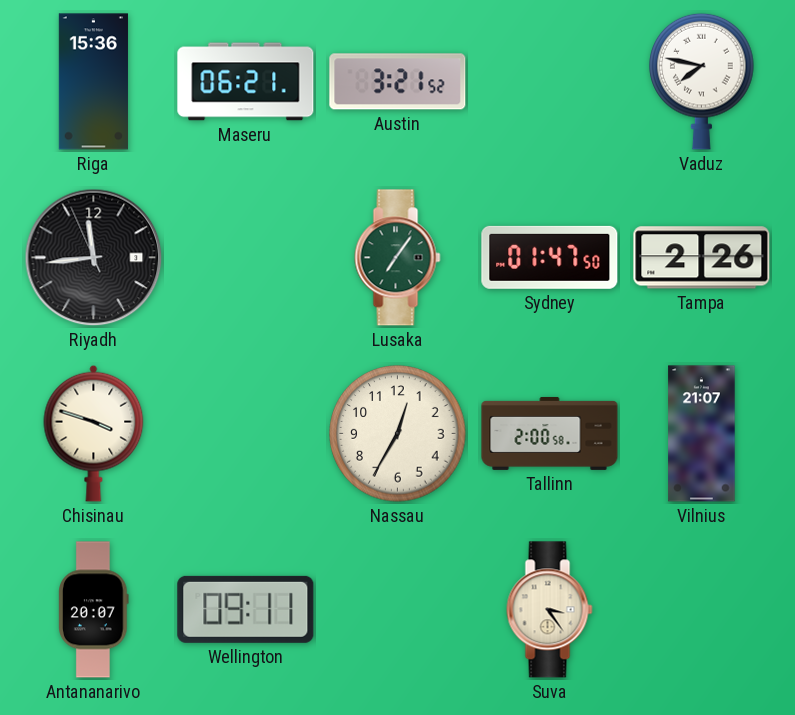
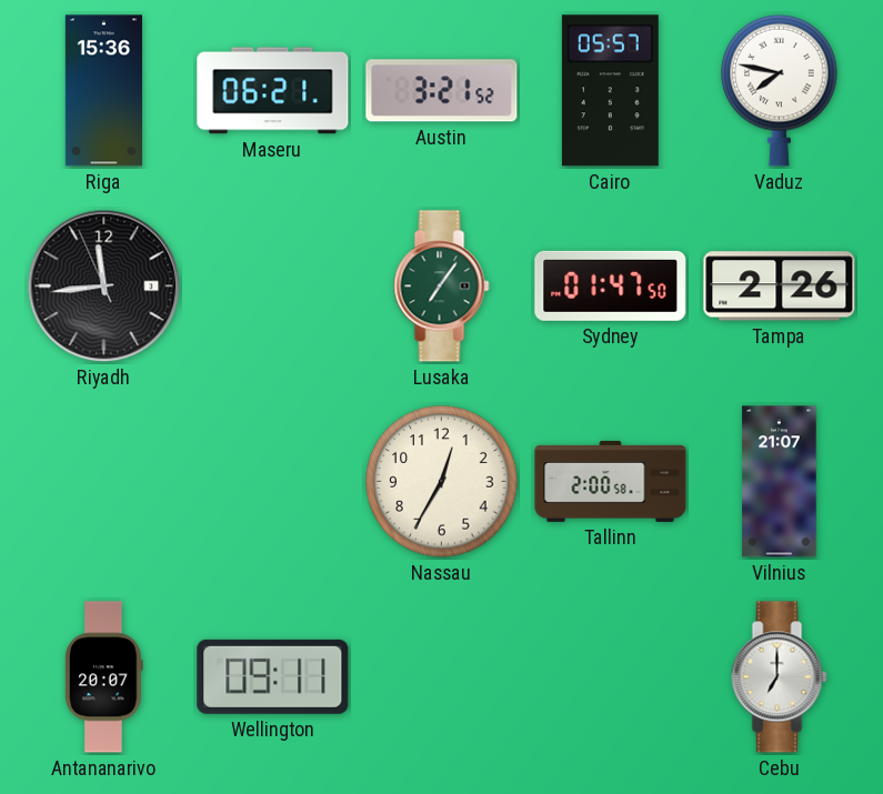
Cairo: none -> 05:57
Chisinau: 3:48 -> none
Suva: 3:24 -> none
Cebu: none -> 7:00
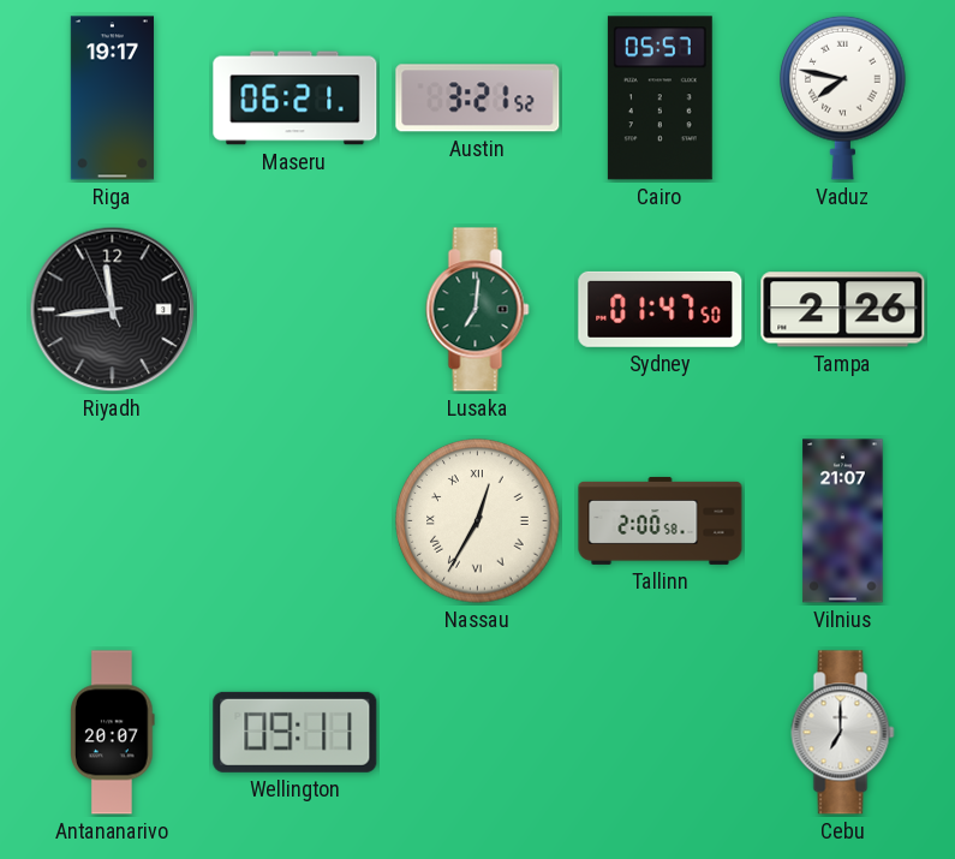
Riga: 15:36 -> 19:17
Lusaka: 7:06 -> 7:01
Nassau numerals: Arabic -> Roman
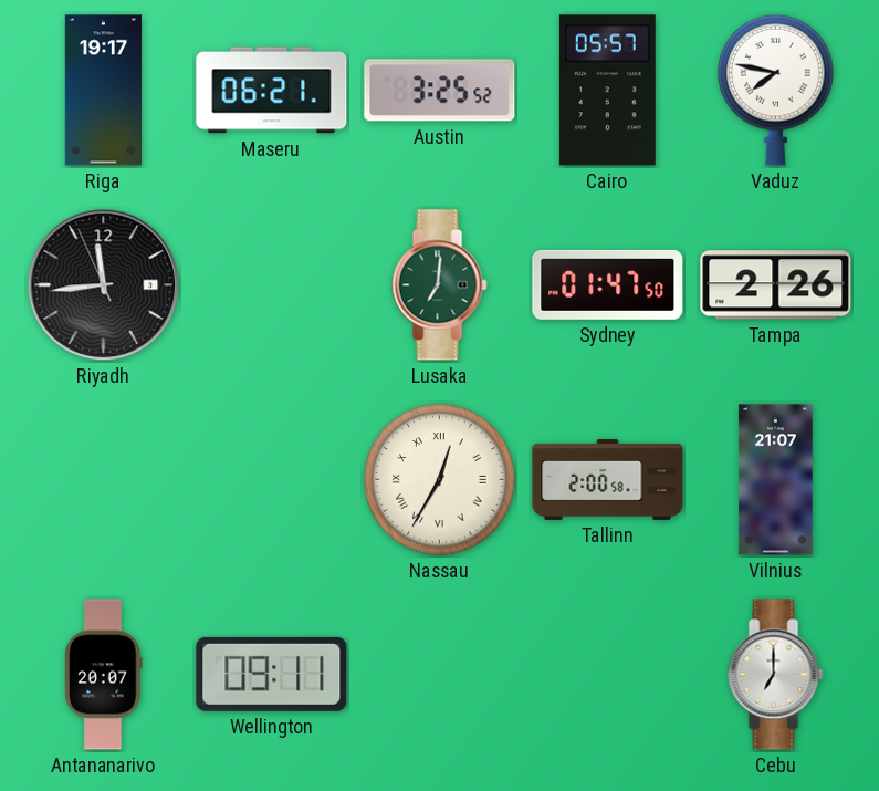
Austin: 3:21 -> 3:25
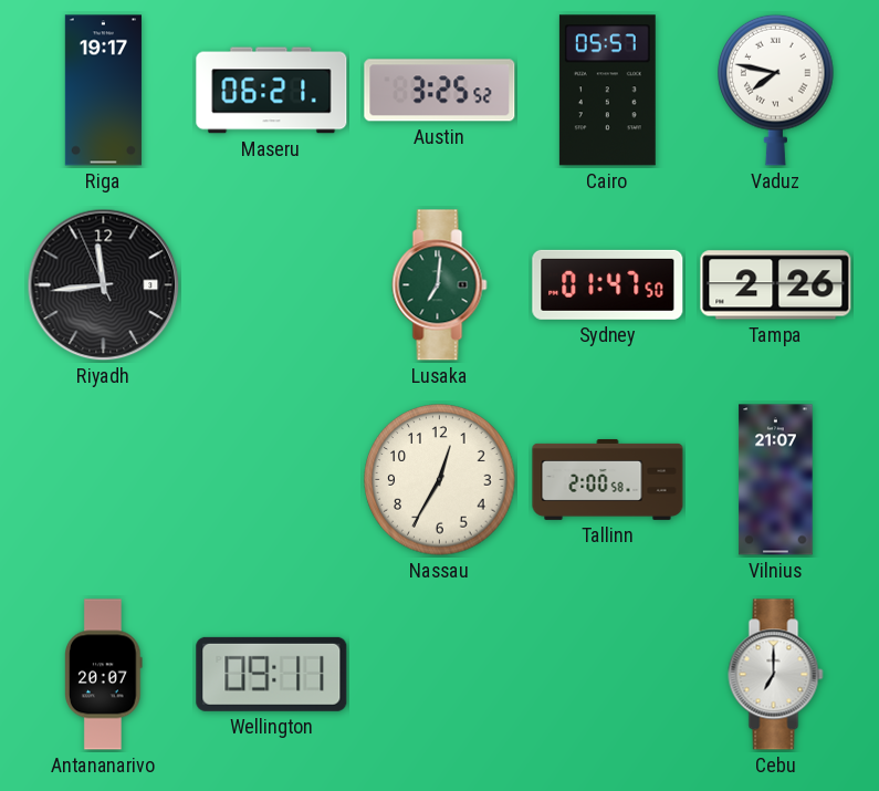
Nassau numerals: Roman -> Arabic
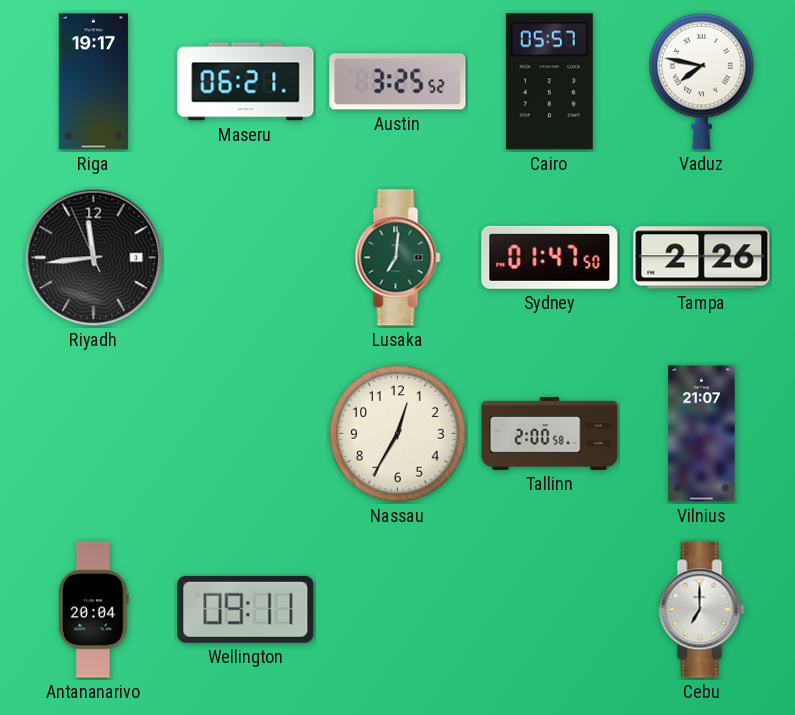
Antananarivo: 20:07 -> 20:04
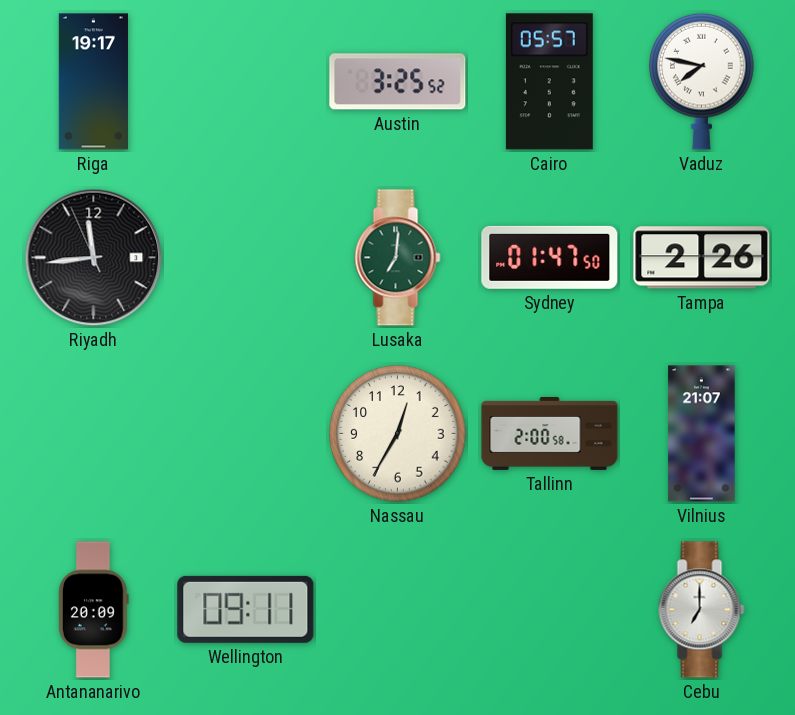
Maseru: 06:21 -> none
Antananarivo: 20:04 -> 20:09
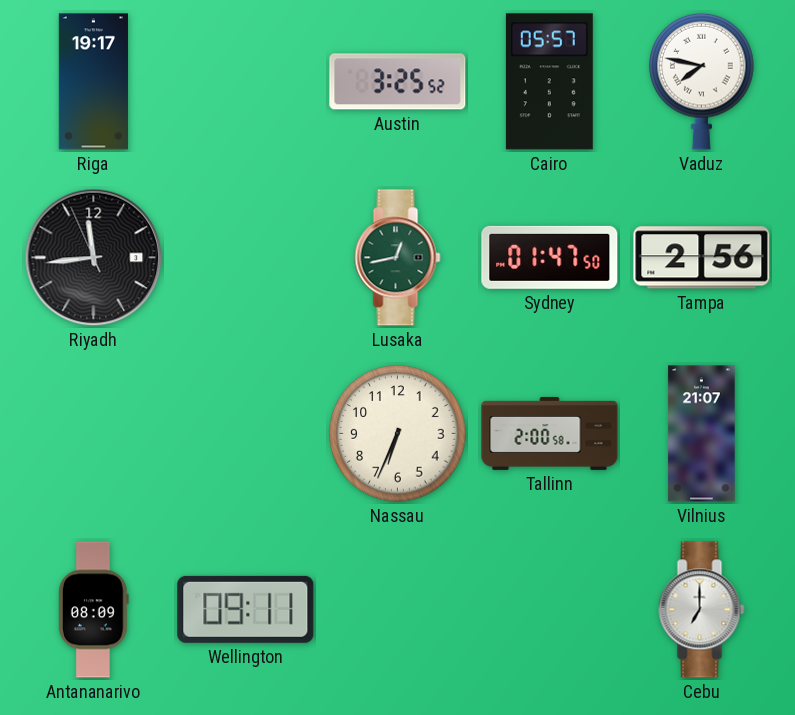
Lusaka: 7:01 -> 12:43
Tampa: 2:26 -> 2:56
Nassau: 12:35 -> 6:34
Antananarivo: 20:09 -> 08:09
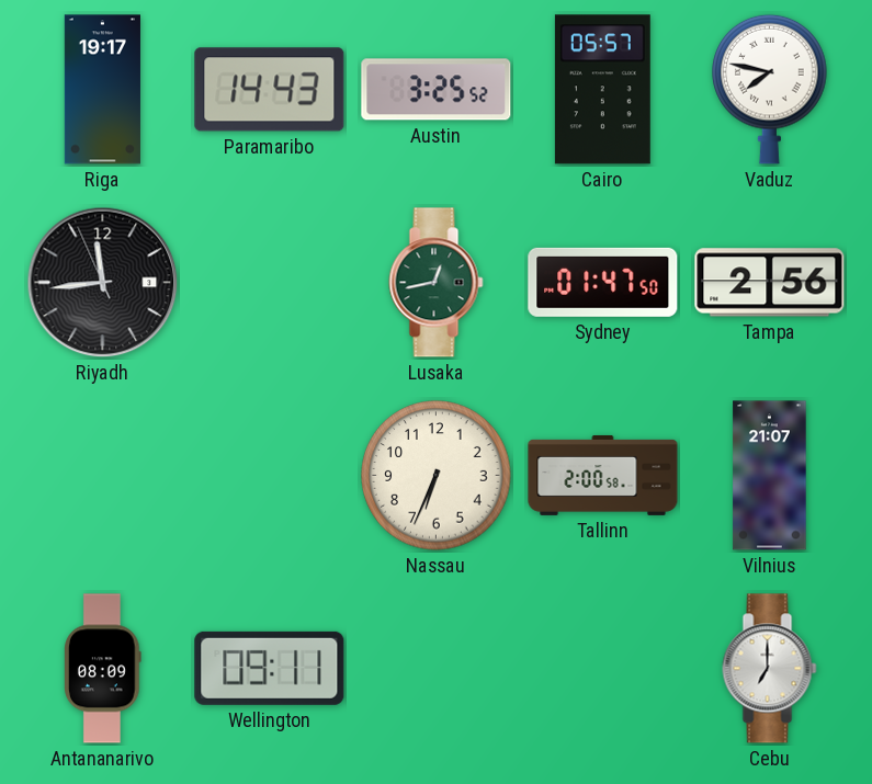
Paramaribo: none -> 14:43
